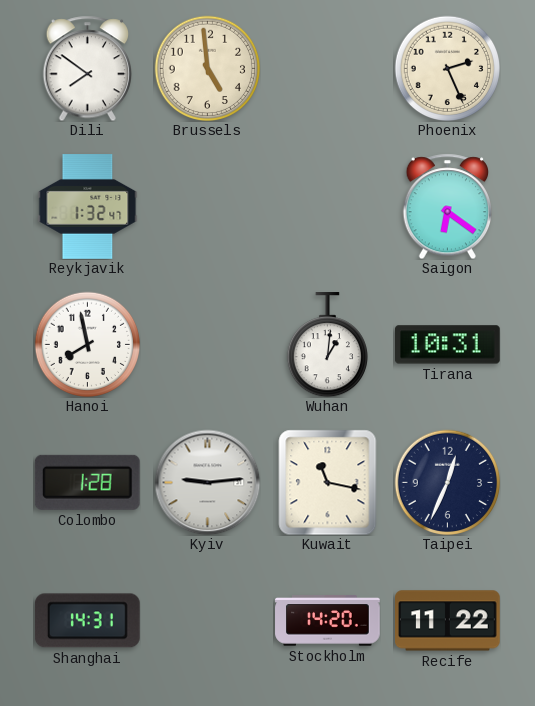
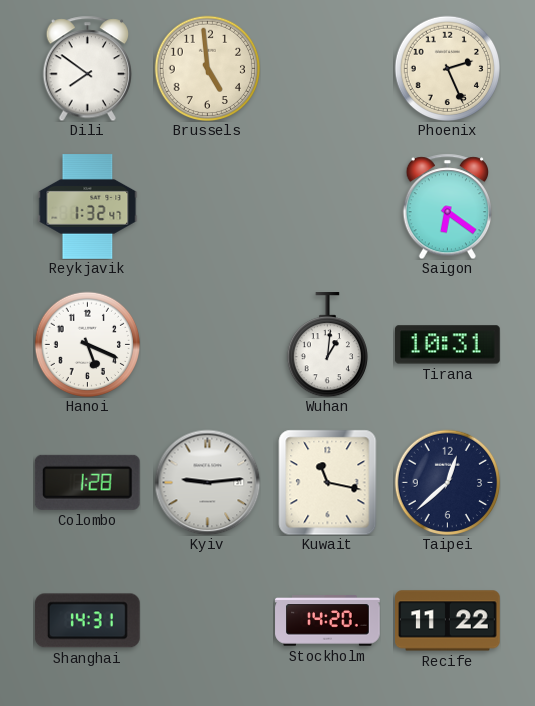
Hanoi: 7:58 -> 5:19
Taipei: 12:34 -> 12:38
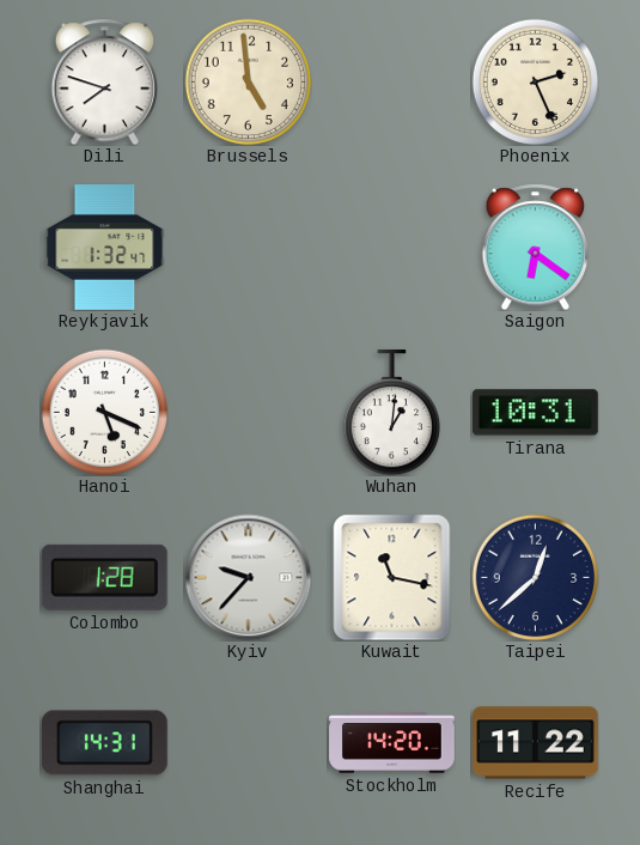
Dili: 7:51 -> 7:48
Kyiv: 9:14 -> 9:37
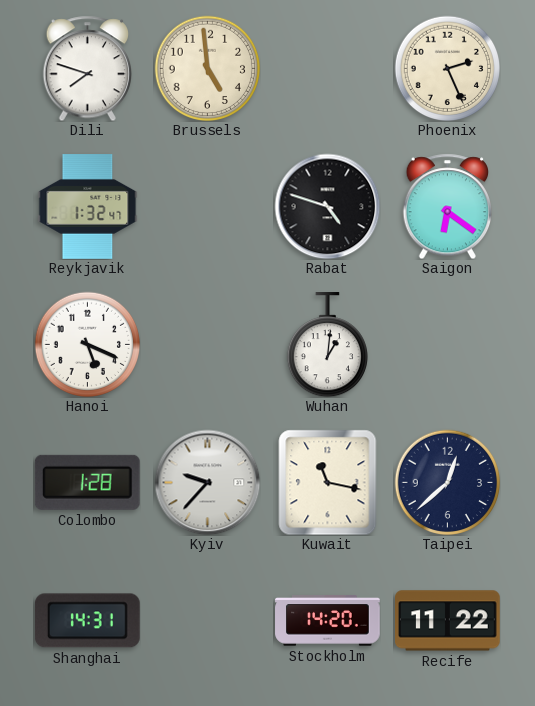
Rabat: none -> 4:48
Tirana: 10:31 -> none
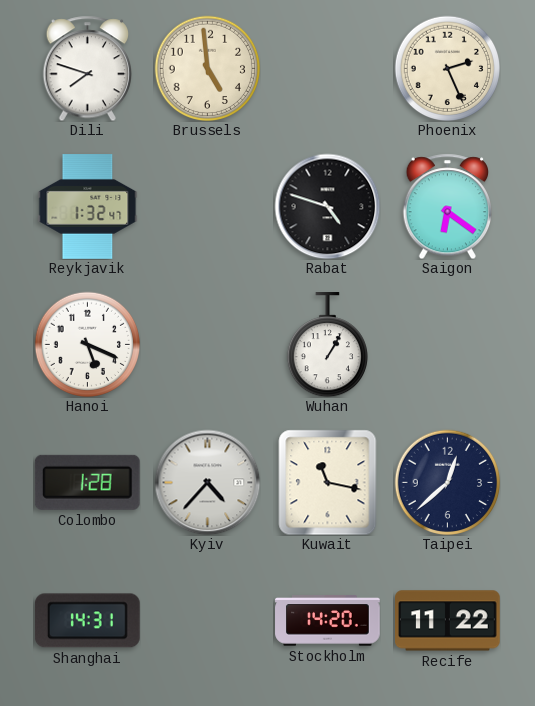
Wuhan: 1:01 -> 1:05
Kyiv: 9:37 -> 4:37
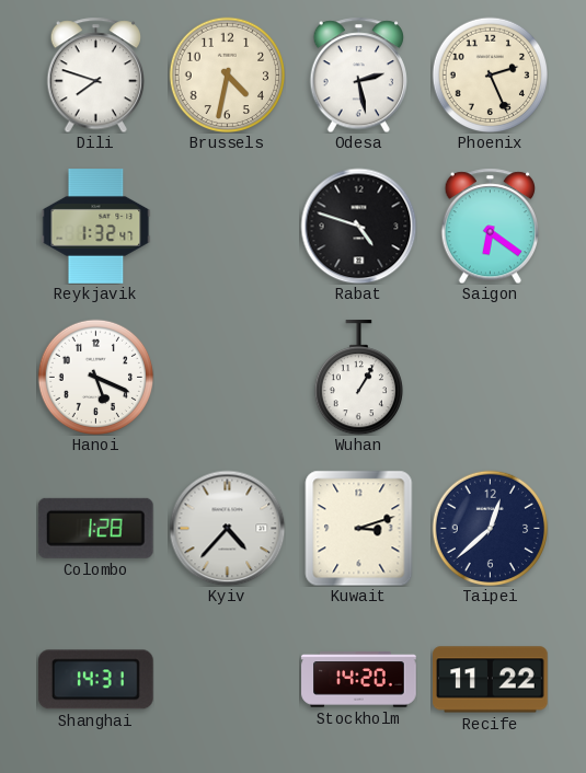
Brussels: 4:59 -> 4:32
Odesa: none -> 2:28
Kuwait: 11:17 -> 3:12
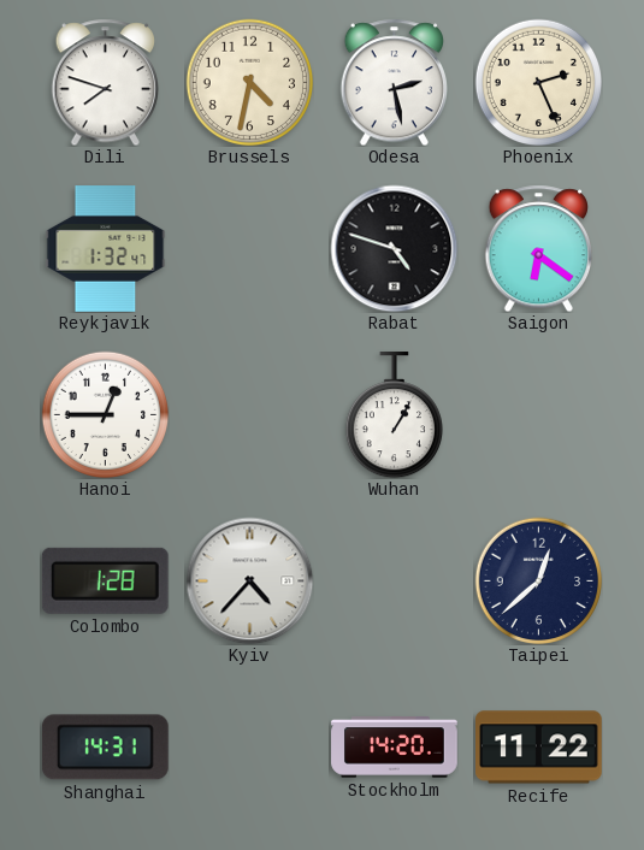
Hanoi: 5:19 -> 12:45
Kuwait: 3:12 -> none
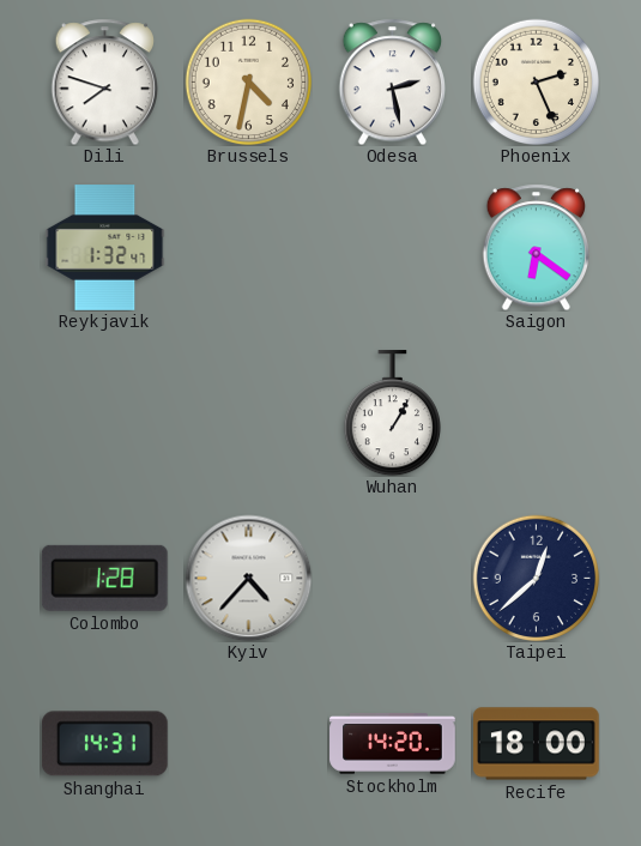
Rabat: 4:48 -> none
Hanoi: 12:45 -> none
Recife: 11:22 -> 18:00
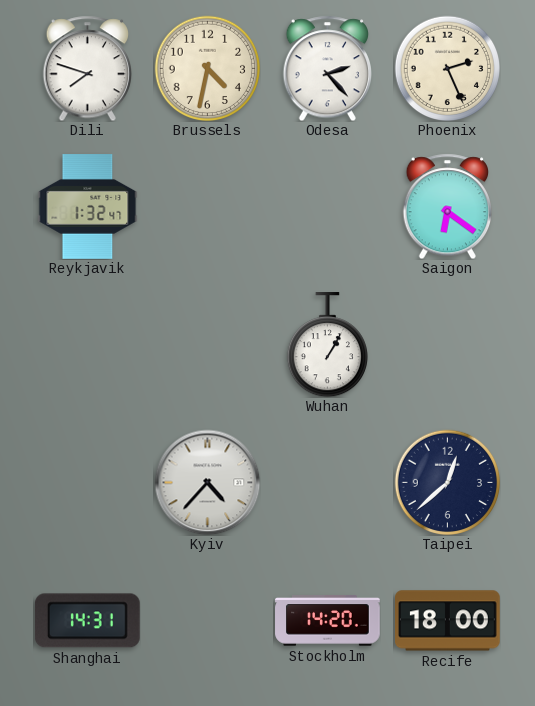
Odesa: 2:28 -> 2:23
Colombo: 1:28 -> none
